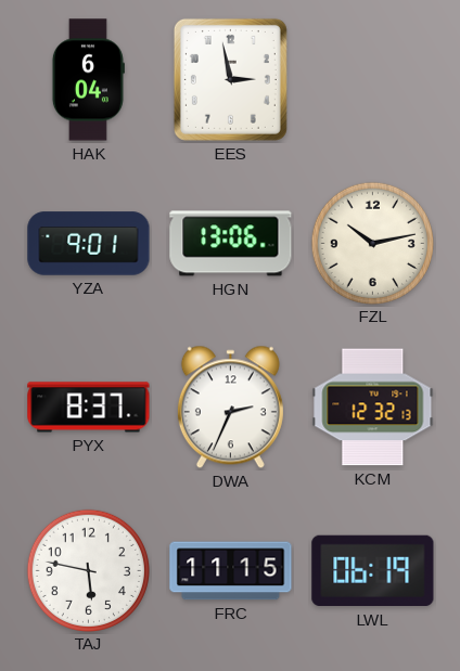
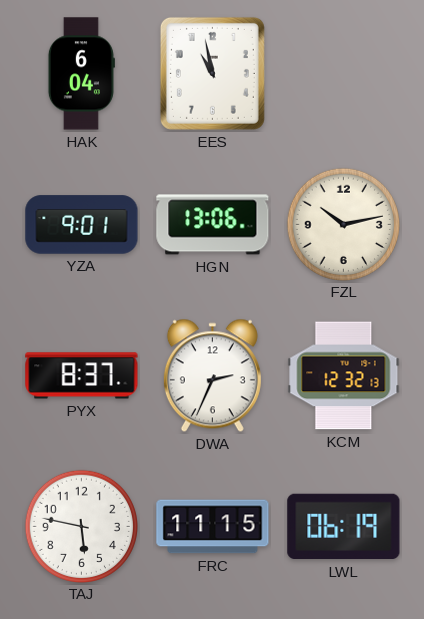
EES: 2:58 -> 10:58
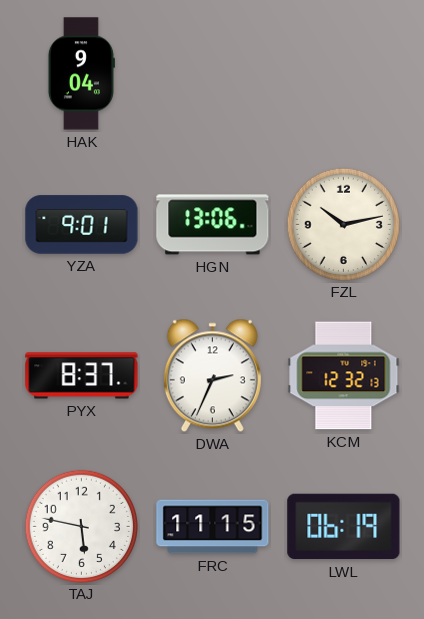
HAK: 6:04 -> 9:04
EES: 10:58 -> none
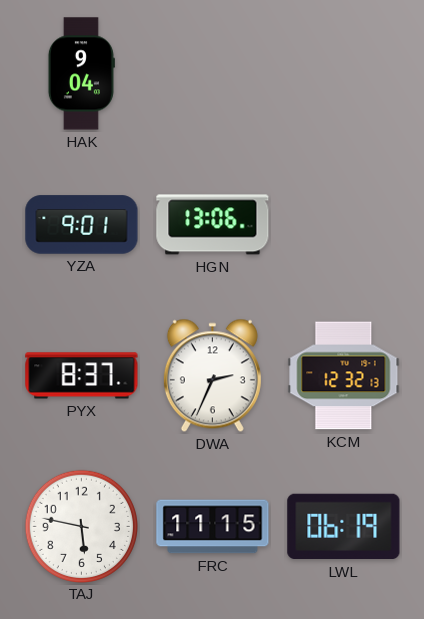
FZL: 10:13 -> none
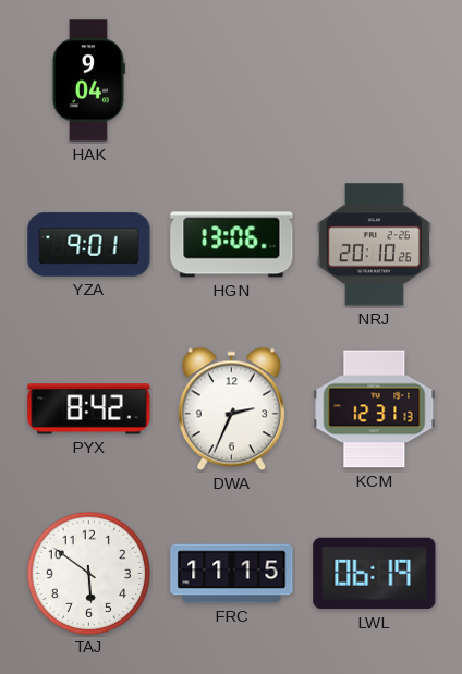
NRJ: none -> 20:10
PYX: 8:37 -> 8:42
KCM: 12:32 -> 12:31
TAJ: 5:47 -> 5:51
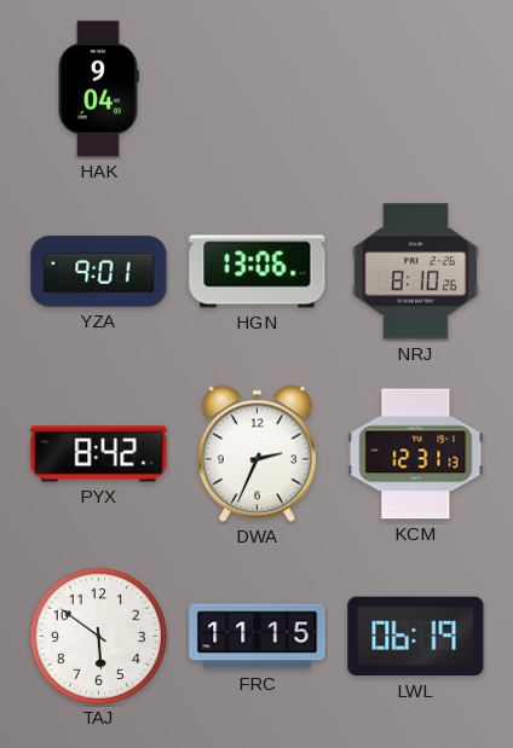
NRJ: 20:10 -> 8:10
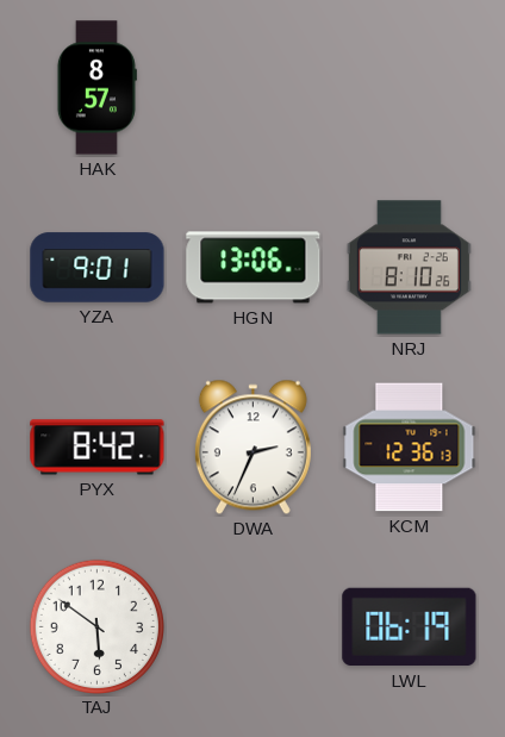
HAK: 9:04 -> 8:57
KCM: 12:31 -> 12:36
FRC: 11:15 -> none
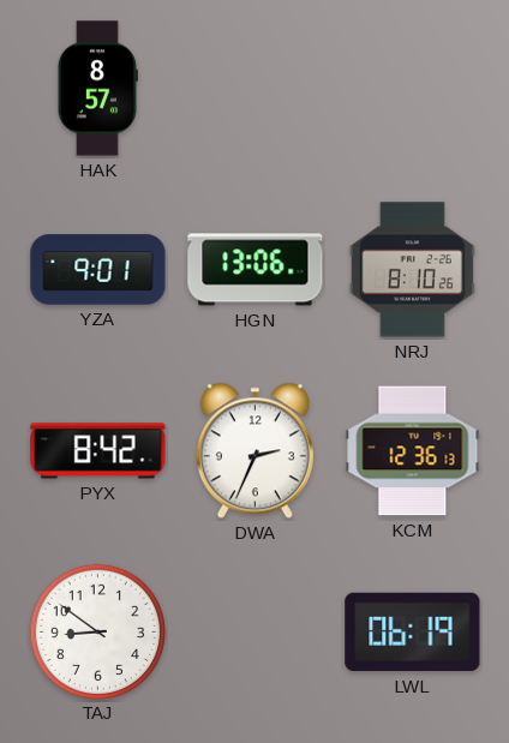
TAJ: 5:51 -> 8:51
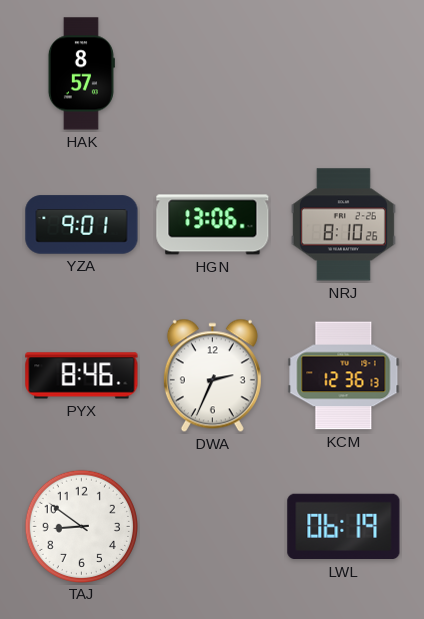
PYX: 8:42 -> 8:46
